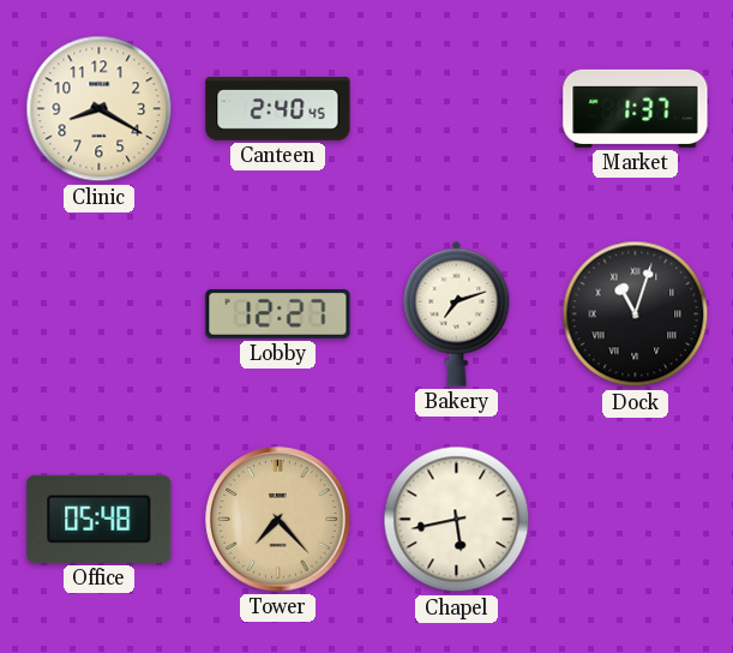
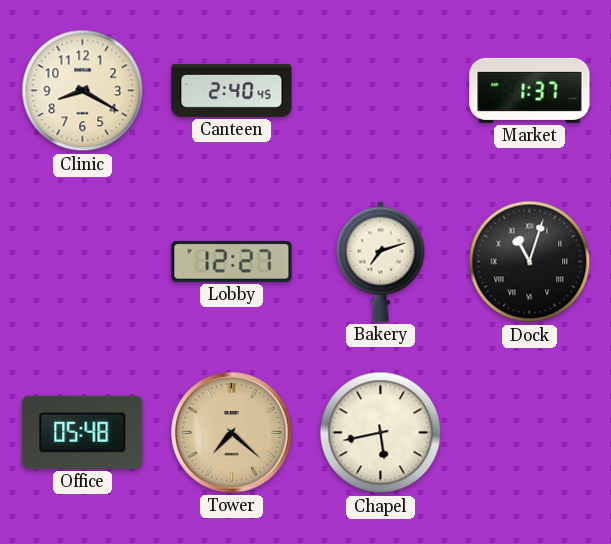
Tower: 7:23 -> 7:22
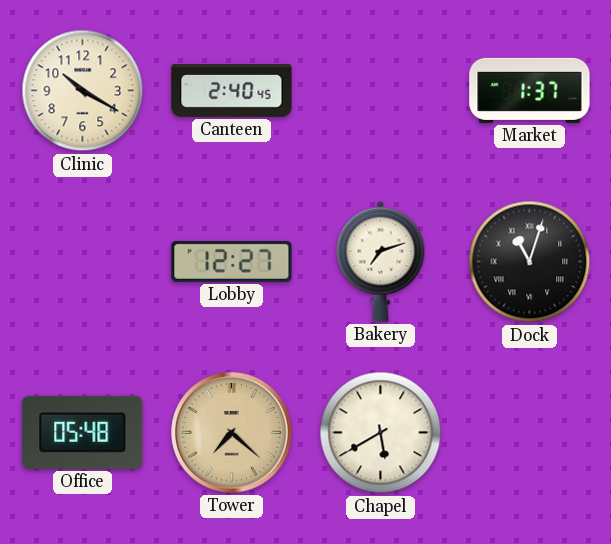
Clinic: 8:20 -> 10:20
Chapel: 5:43 -> 5:40
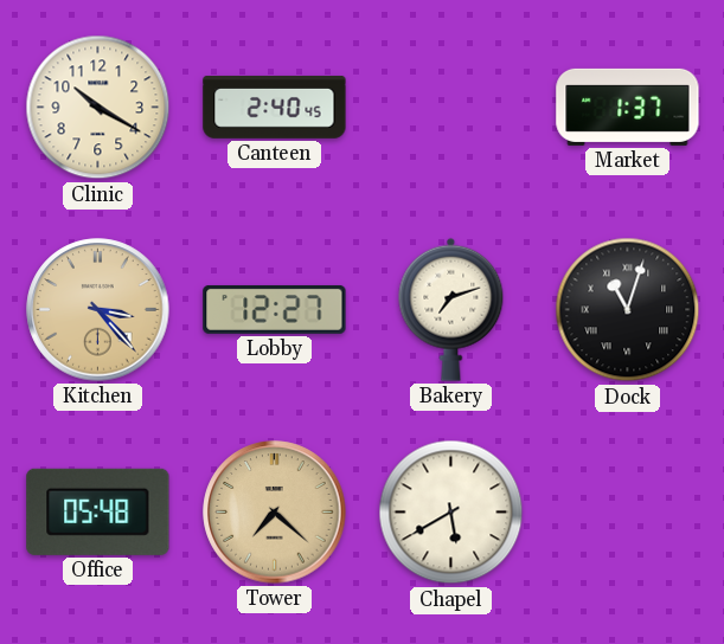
Kitchen: none -> 3:23
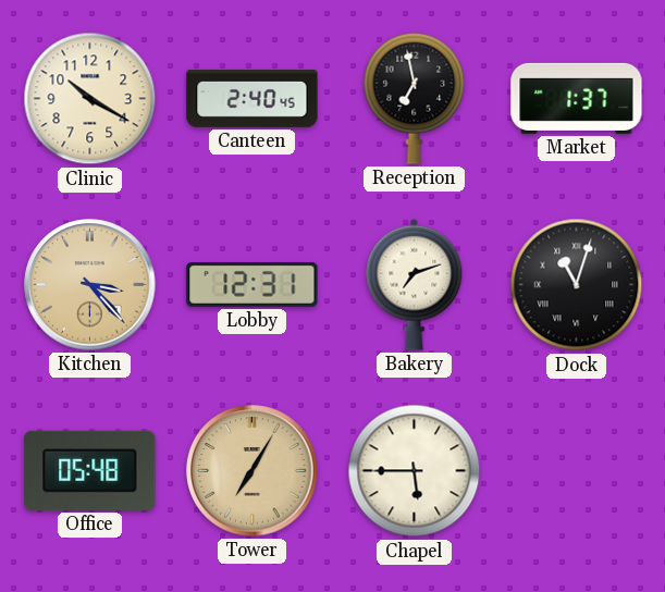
Reception: none -> 6:58
Lobby: 12:27 -> 12:31
Tower: 7:22 -> 7:05
Chapel: 5:40 -> 5:45
